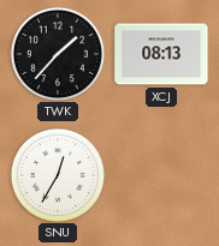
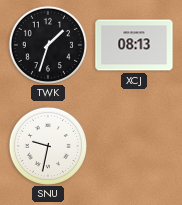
TWK: 1:37 -> 1:33
SNU: 12:35 -> 9:32
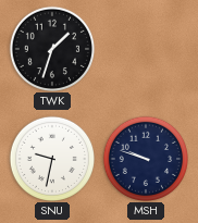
XCJ: 08:13 -> none
MSH: none -> 9:48
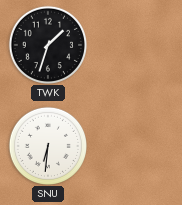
SNU: 9:32 -> 6:31
MSH: 9:48 -> none
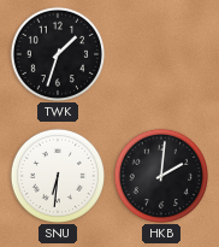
HKB: none -> 2:01
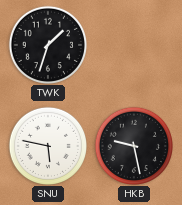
SNU: 6:31 -> 5:47
HKB: 2:01 -> 9:28
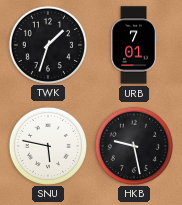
URB: none -> 7:01
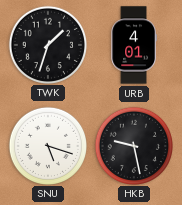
URB: 7:01 -> 4:01
SNU: 5:47 -> 5:18
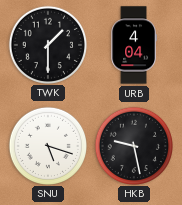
TWK: 1:33 -> 1:30
URB: 4:01 -> 4:04
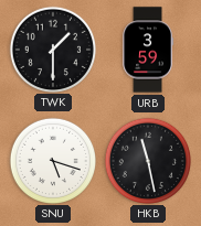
URB: 4:04 -> 3:59
HKB: 9:28 -> 11:28
